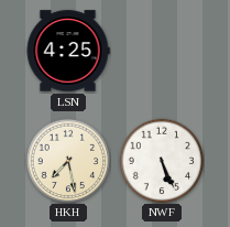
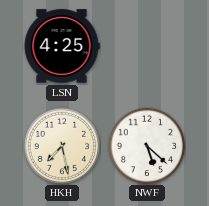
NWF: 5:26 -> 5:22
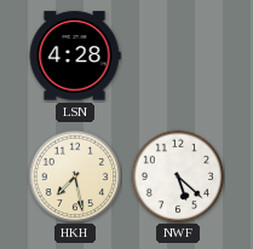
LSN: 4:25 -> 4:28
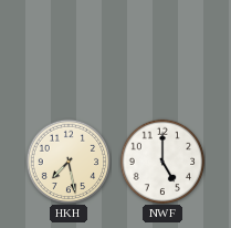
LSN: 4:28 -> none
NWF: 5:22 -> 5:00
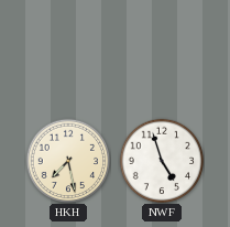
NWF: 5:00 -> 4:57
